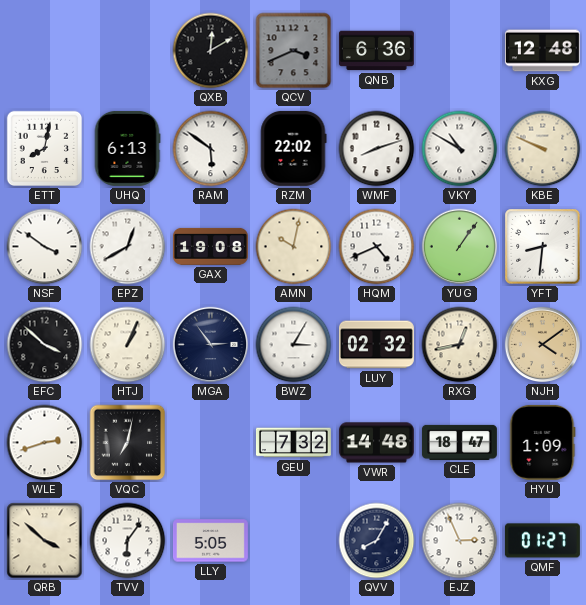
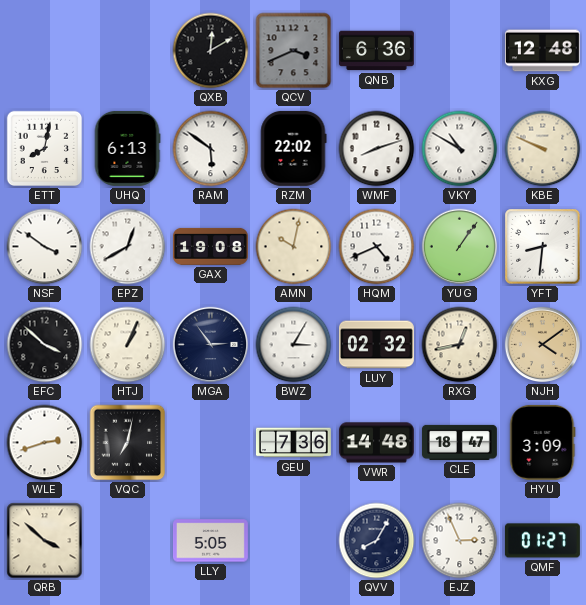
GEU: 7:32 -> 7:36
HYU: 1:09 -> 3:09
TVV: 6:06 -> none
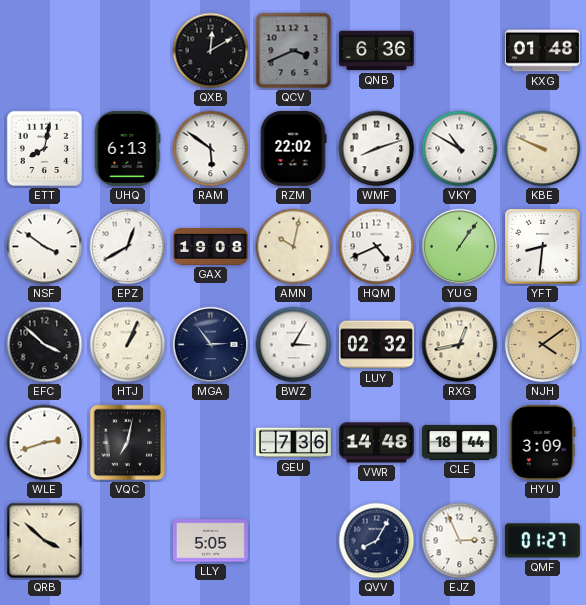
KXG: 12:48 -> 01:48
CLE: 18:47 -> 18:44
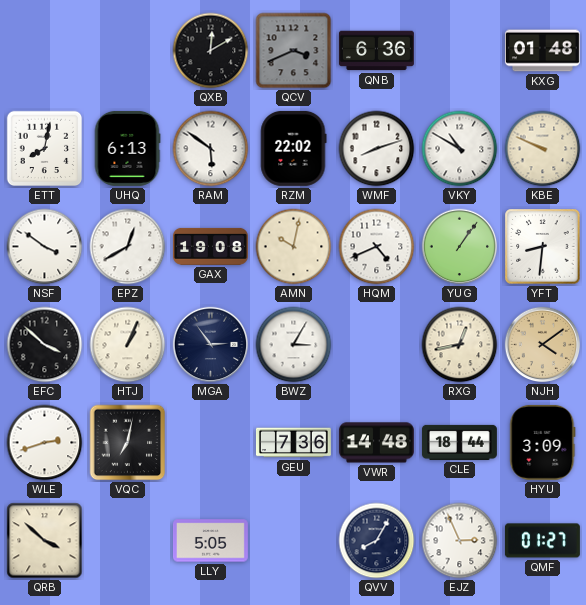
LUY: 02:32 -> none
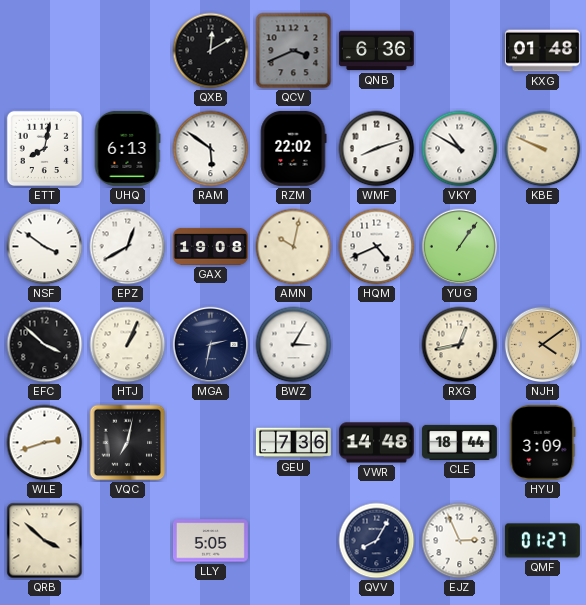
YFT: 8:31 -> none
MGA: 2:54 -> 2:32
